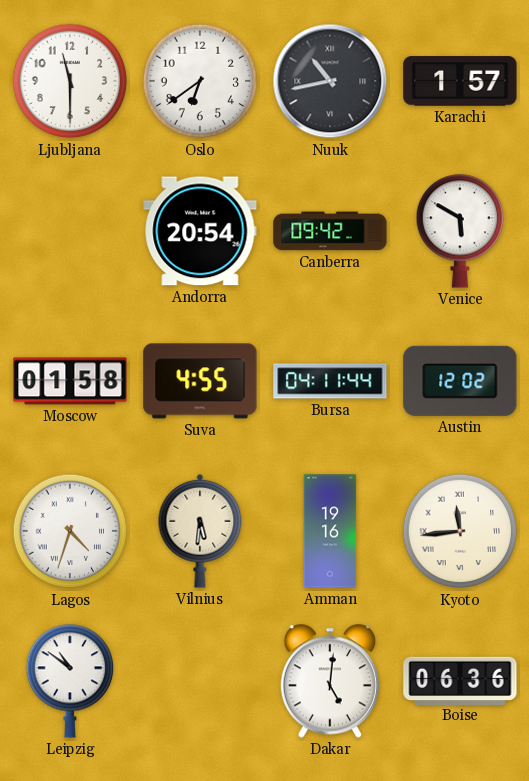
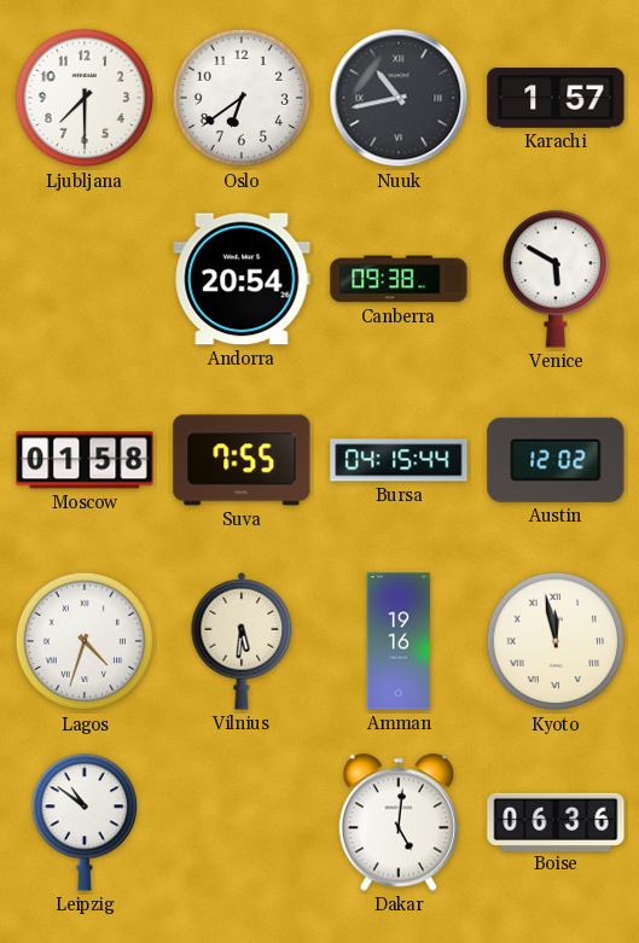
Ljubljana: 11:30 -> 7:30
Canberra: 09:42 -> 09:38
Suva: 4:55 -> 7:55
Bursa: 04:11 -> 04:15
Kyoto: 11:44 -> 11:58
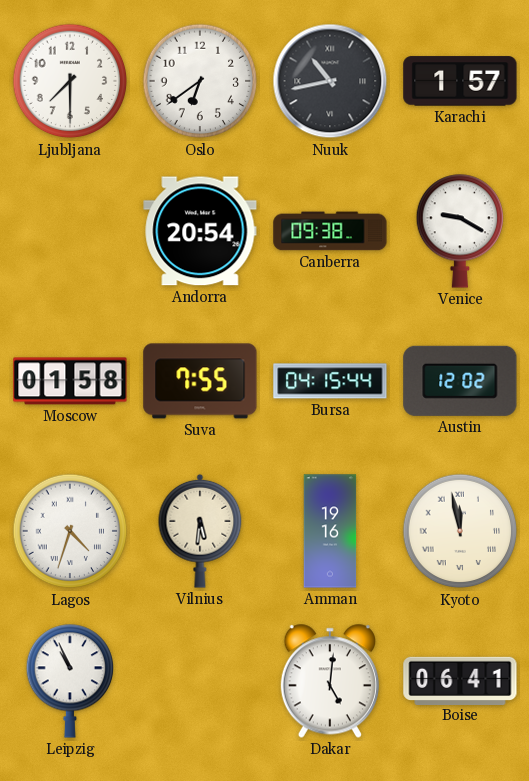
Venice: 5:50 -> 9:20
Leipzig: 10:51 -> 10:56
Boise: 06:36 -> 06:41
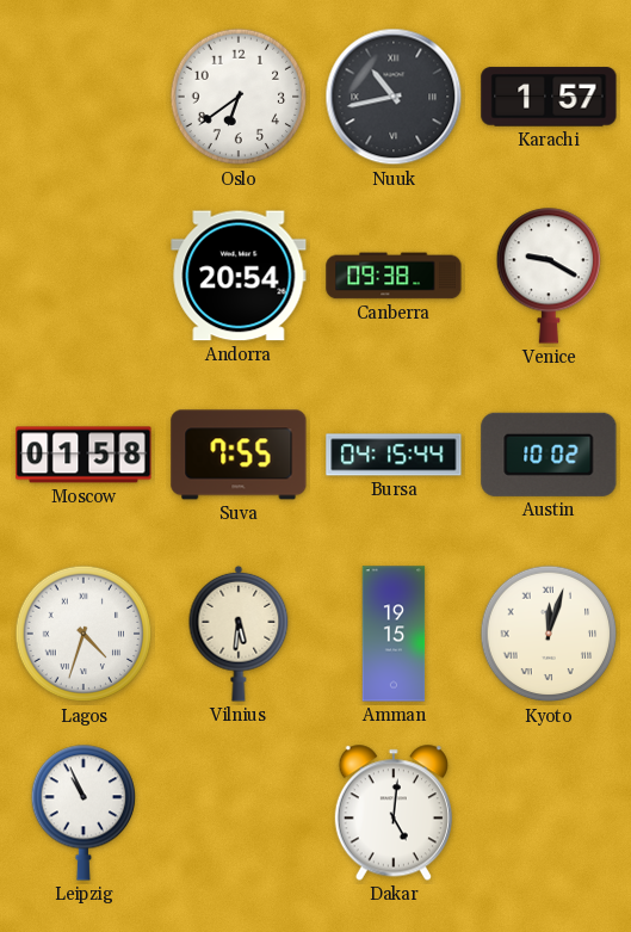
Ljubljana: 7:30 -> none
Austin: 12:02 -> 10:02
Amman: 19:16 -> 19:15
Kyoto: 11:58 -> 12:03
Boise: 06:41 -> none
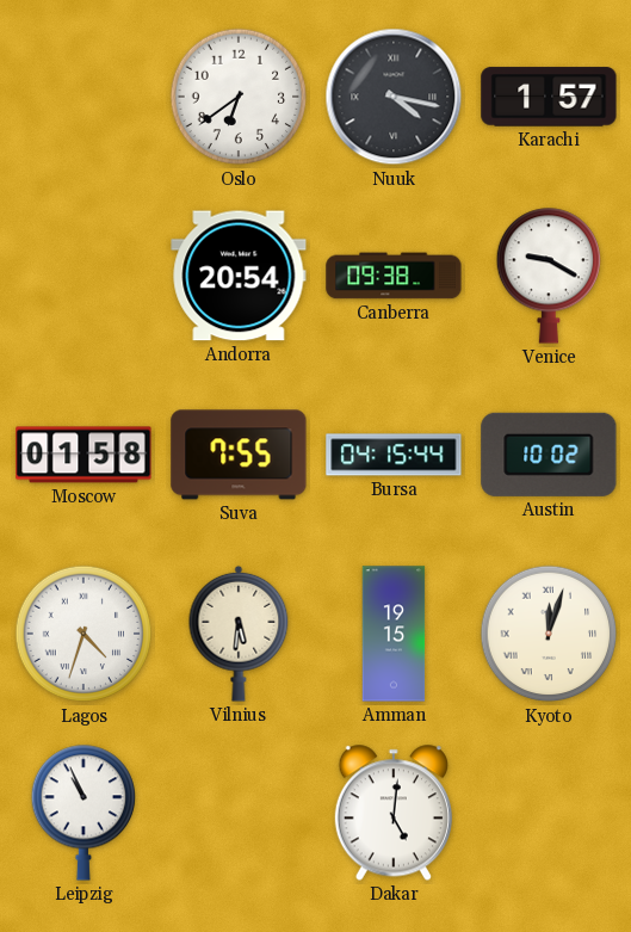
Nuuk: 10:43 -> 4:17
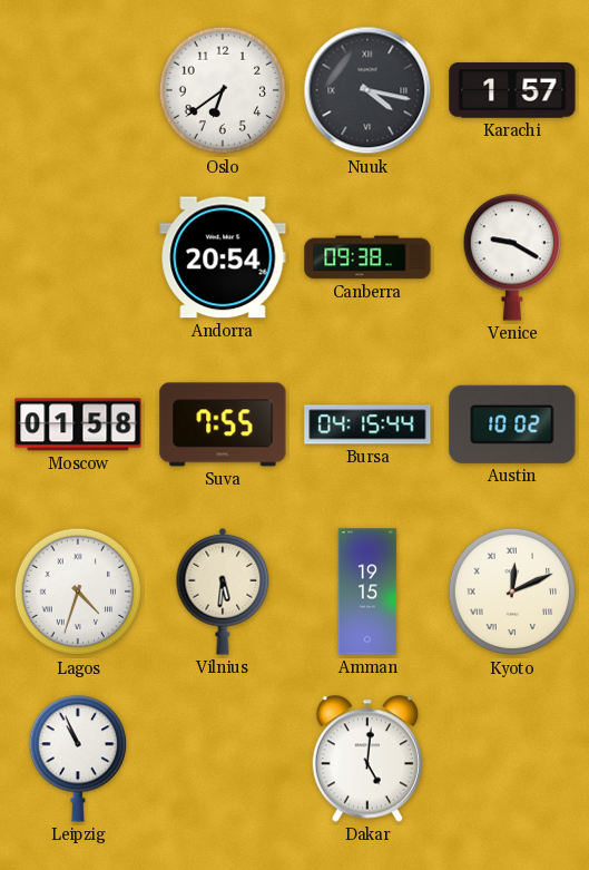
Kyoto: 12:03 -> 12:11
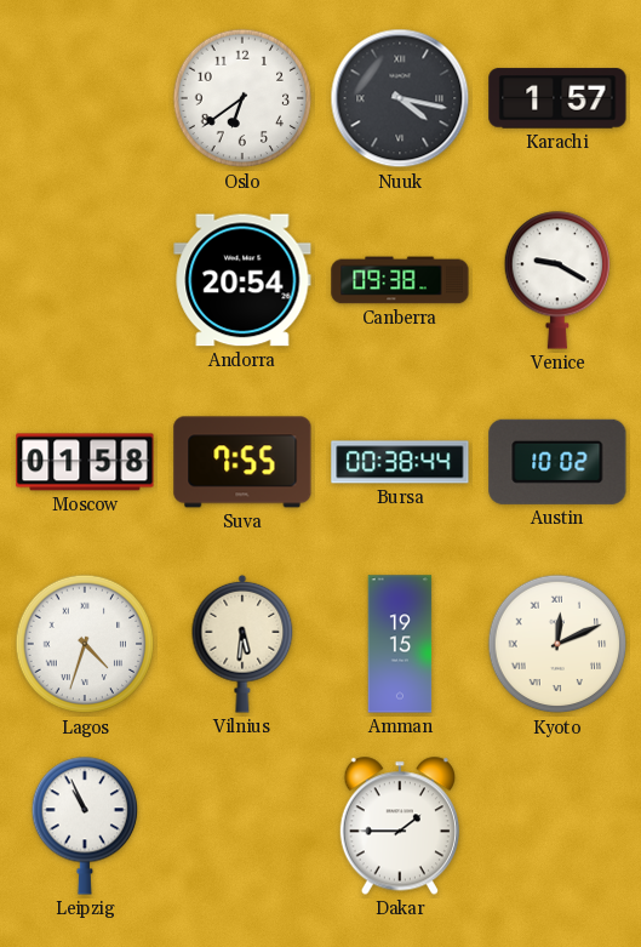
Bursa: 04:15 -> 00:38
Dakar: 5:01 -> 1:45
